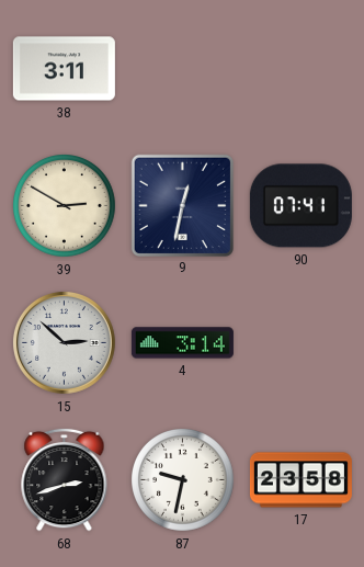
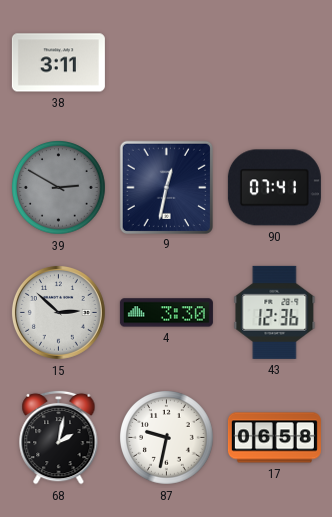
39 dial: cream -> grey
4: 3:14 -> 3:30
43: none -> 12:36
68: 2:42 -> 2:02
17: 23:58 -> 06:58
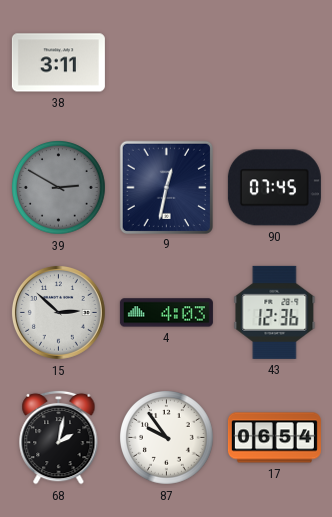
90: 07:41 -> 07:45
4: 3:30 -> 4:03
87: 9:32 -> 9:54
17: 06:58 -> 06:54
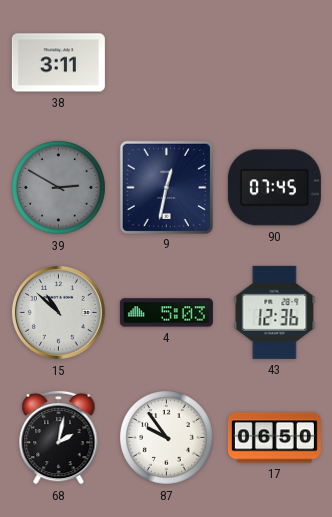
15: 2:52 -> 10:52
4: 4:03 -> 5:03
17: 06:54 -> 06:50
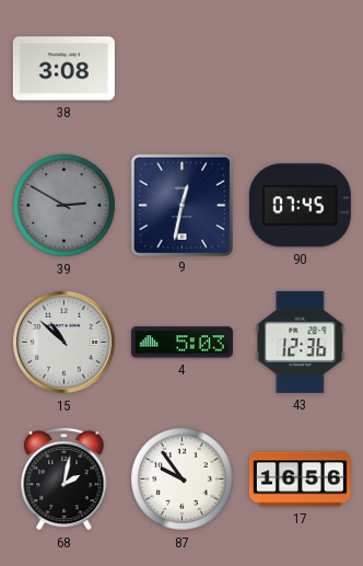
38: 3:11 -> 3:08
17: 06:50 -> 16:56
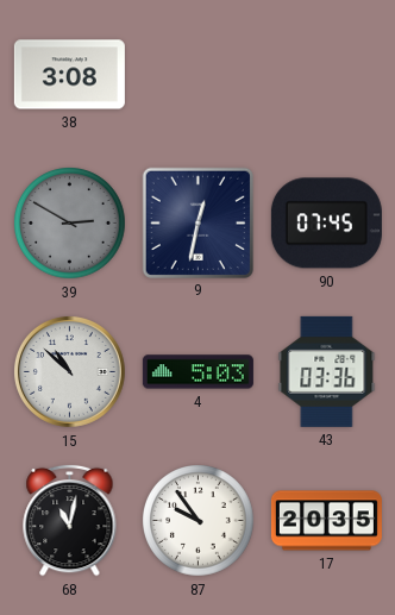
43: 12:36 -> 03:36
68: 2:02 -> 11:02
17: 16:56 -> 20:35
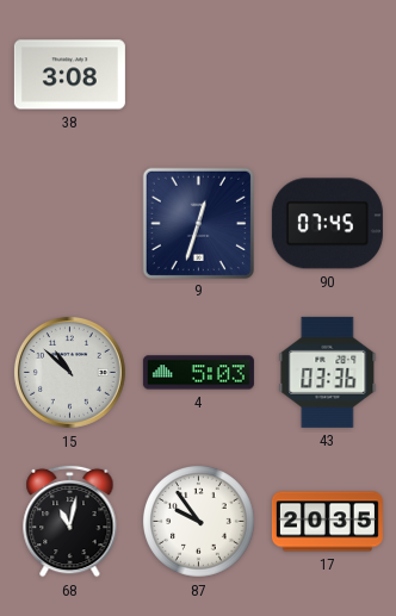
39: 2:50 -> none
9: 12:32 -> 12:33
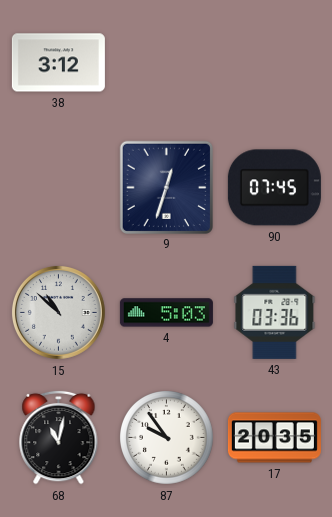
38: 3:08 -> 3:12
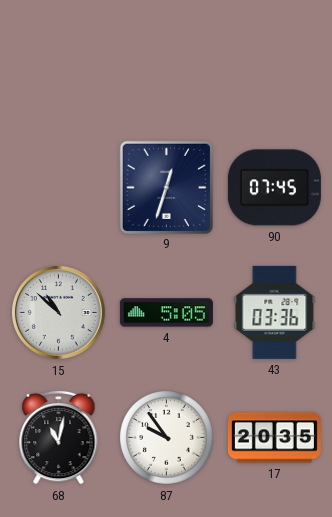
38: 3:12 -> none
4: 5:03 -> 5:05
